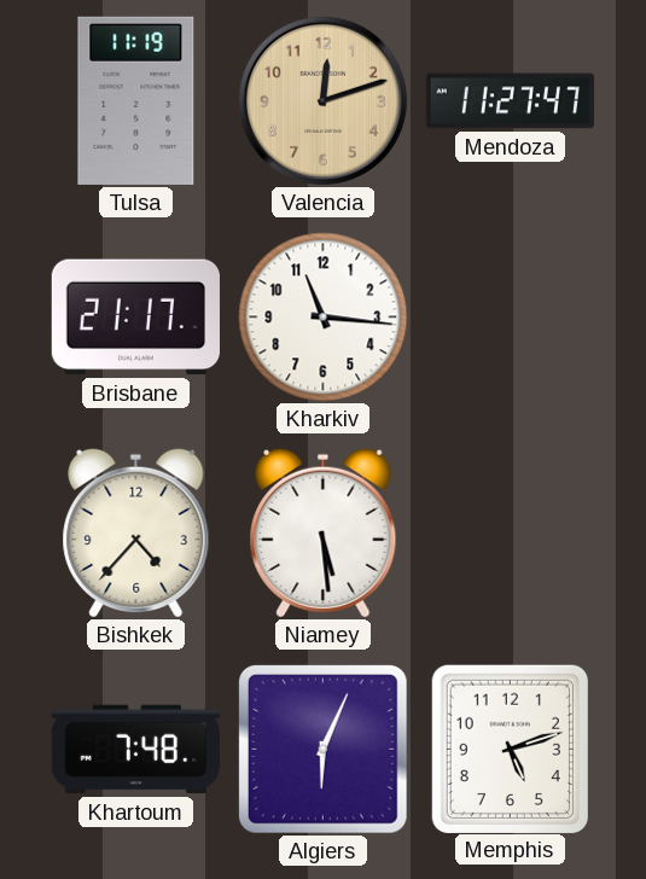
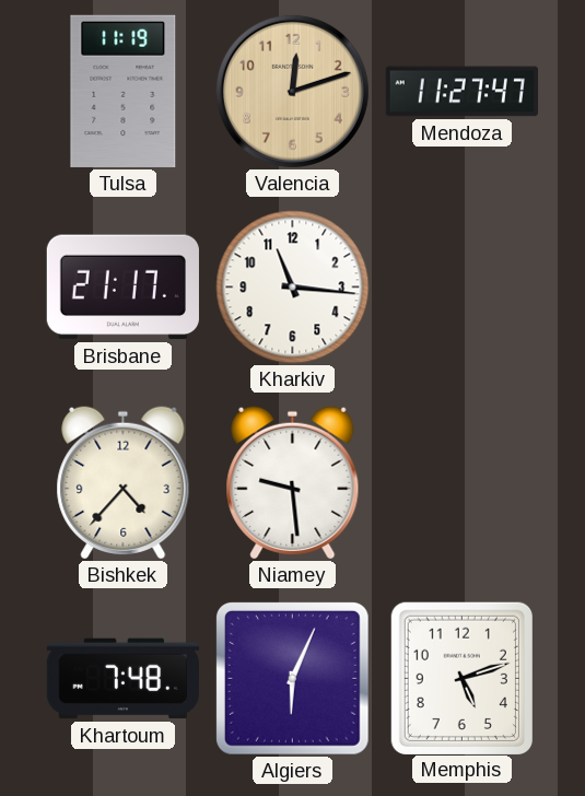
Niamey: 5:29 -> 9:29
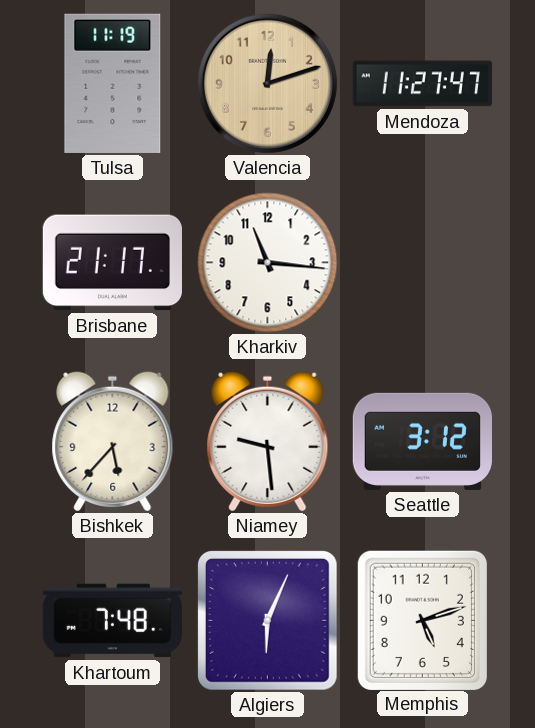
Bishkek: 4:37 -> 5:37
Seattle: none -> 3:12
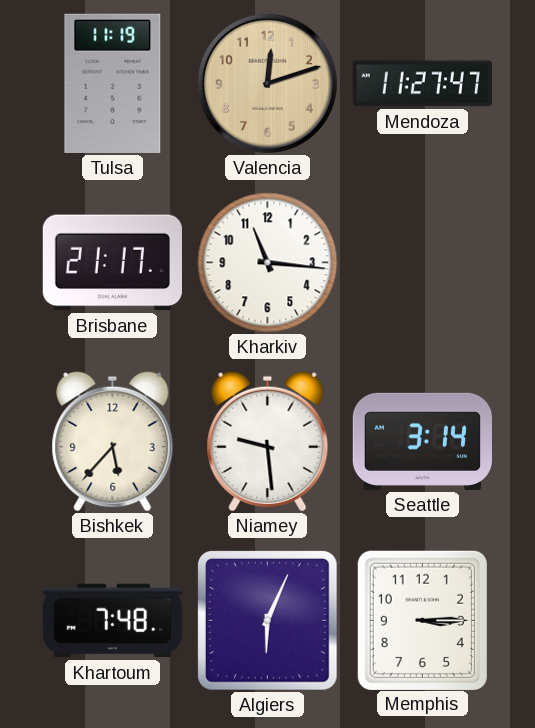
Seattle: 3:12 -> 3:14
Memphis: 5:12 -> 3:15
